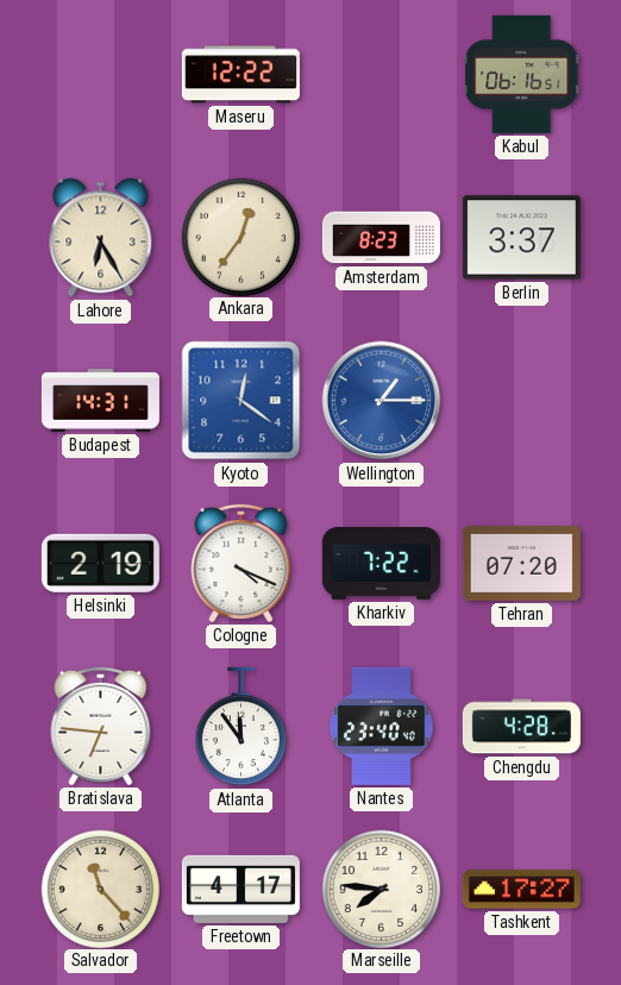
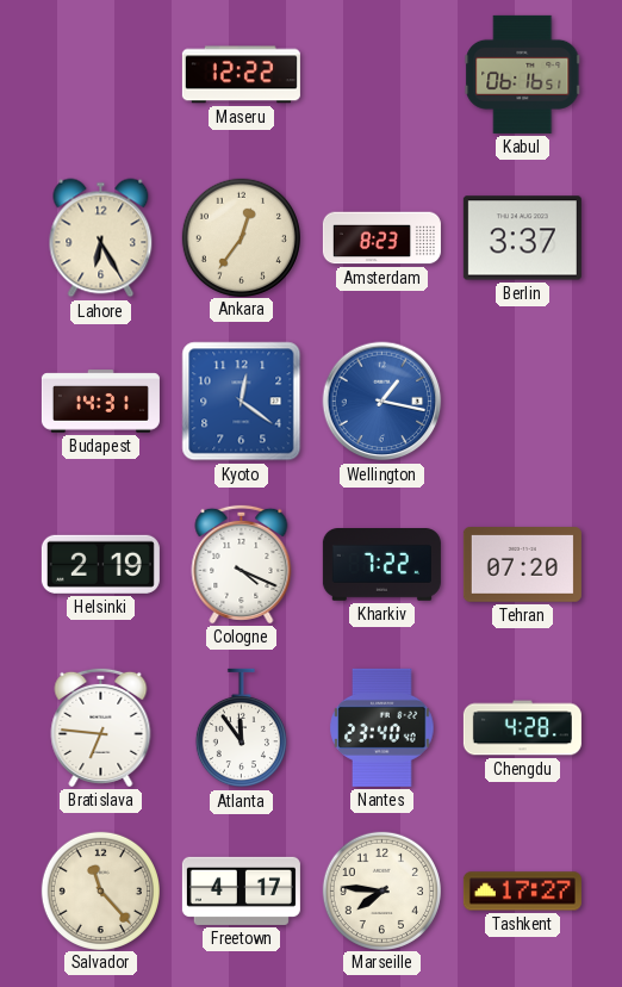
Wellington: 1:15 -> 1:17
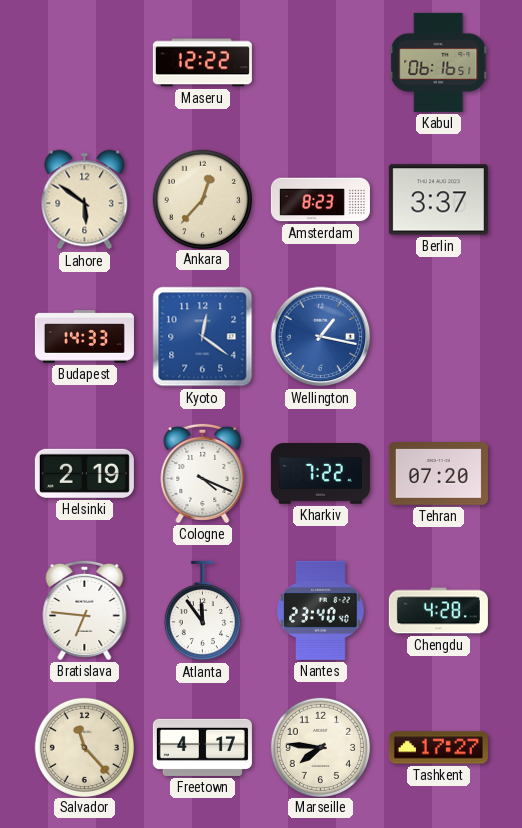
Lahore: 6:25 -> 5:51
Ankara: 12:36 -> 12:37
Budapest: 14:31 -> 14:33
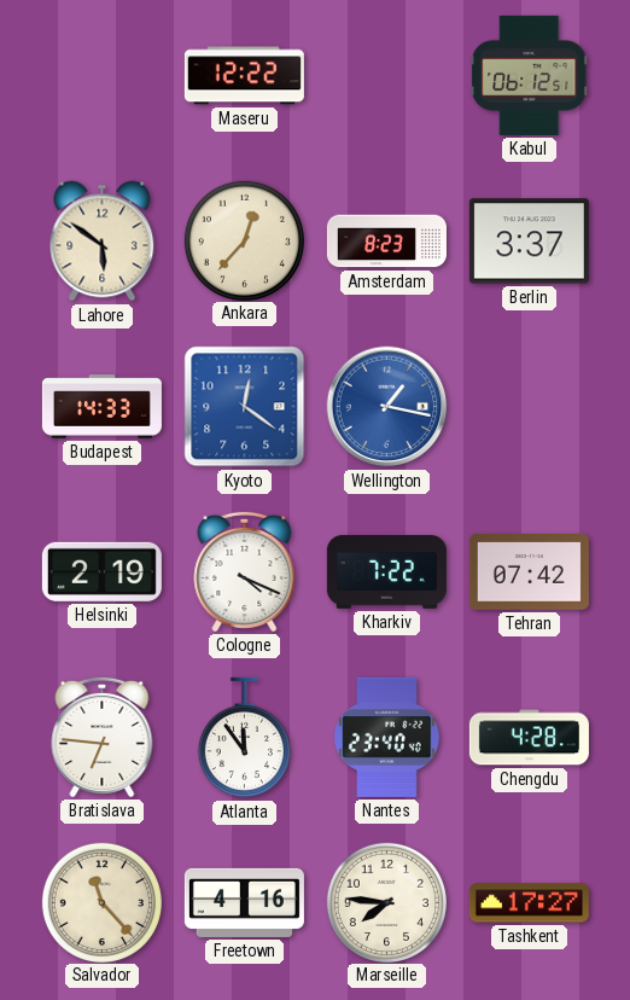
Kabul: 06:16 -> 06:12
Tehran: 07:20 -> 07:42
Freetown: 4:17 -> 4:16
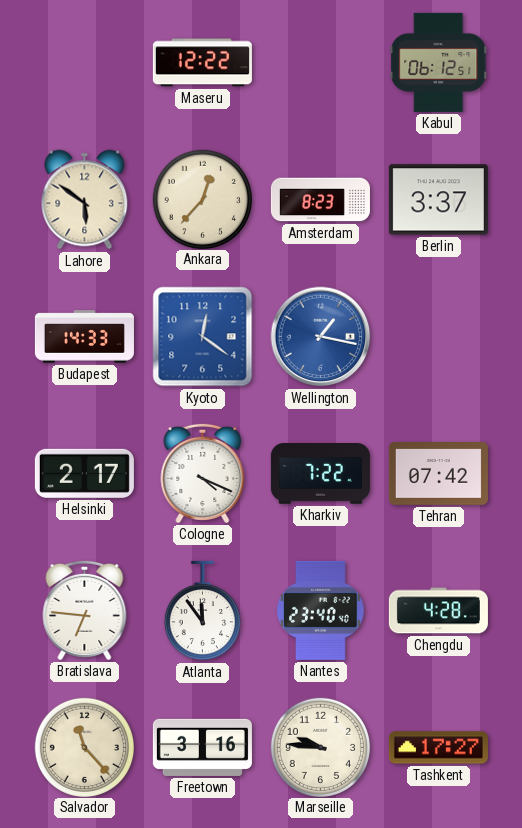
Helsinki: 2:19 -> 2:17
Freetown: 4:16 -> 3:16
Marseille: 7:46 -> 9:46
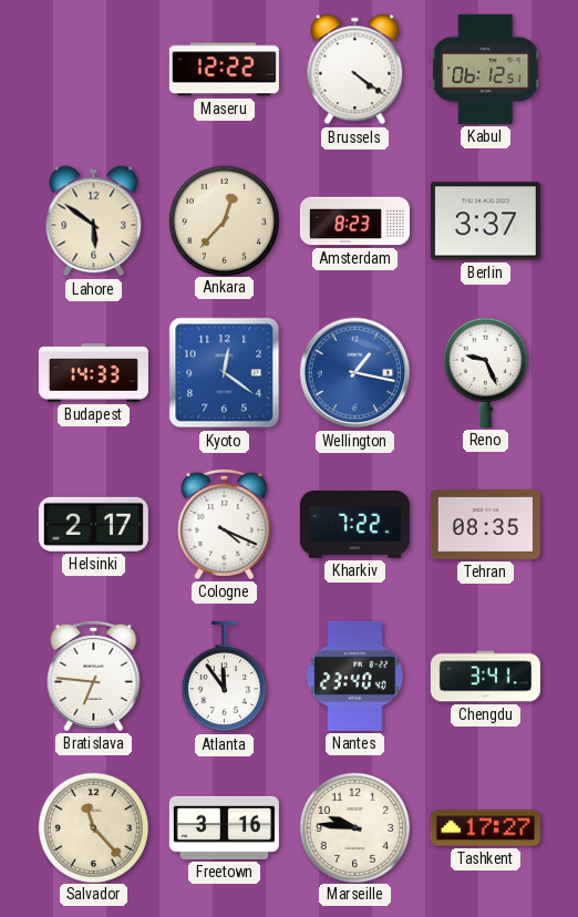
Brussels: none -> 4:21
Reno: none -> 9:26
Tehran: 07:42 -> 08:35
Chengdu: 4:28 -> 3:41
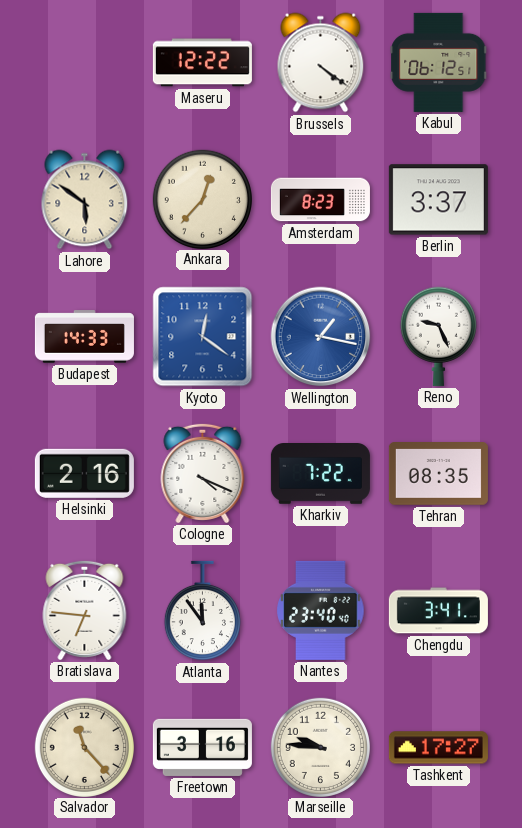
Helsinki: 2:17 -> 2:16
